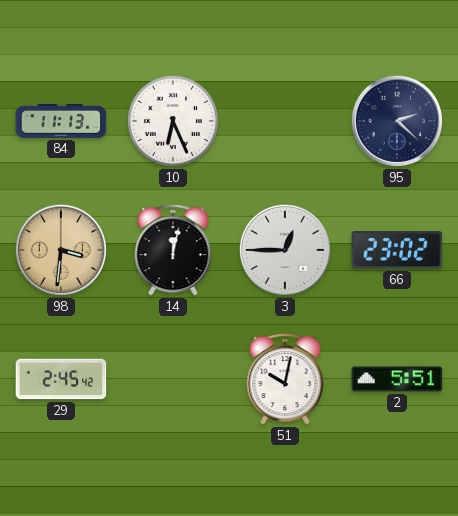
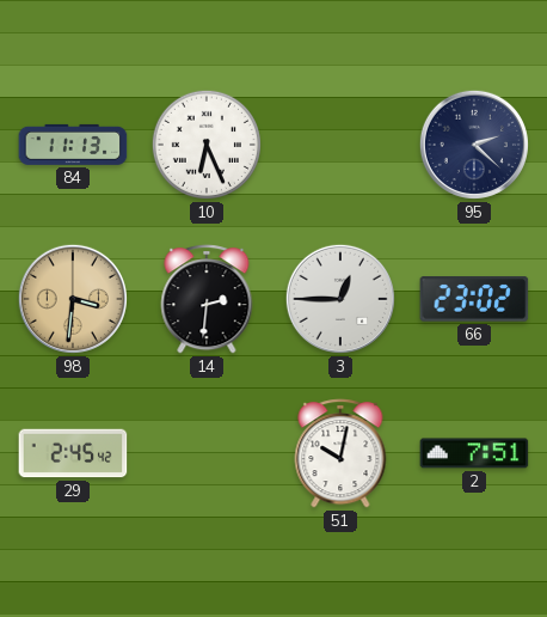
14: 12:02 -> 2:31
2: 5:51 -> 7:51
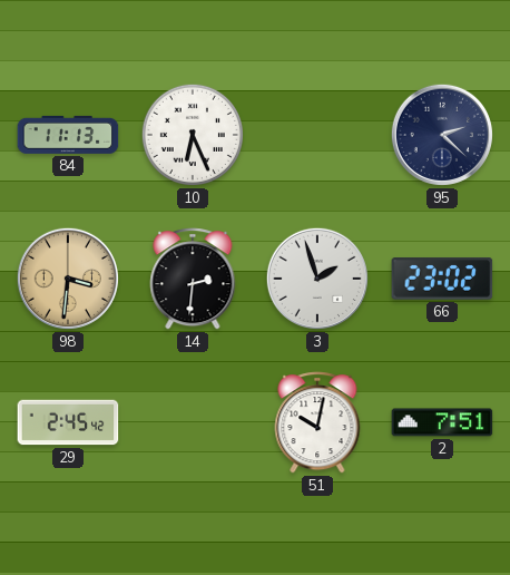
3: 12:45 -> 1:57
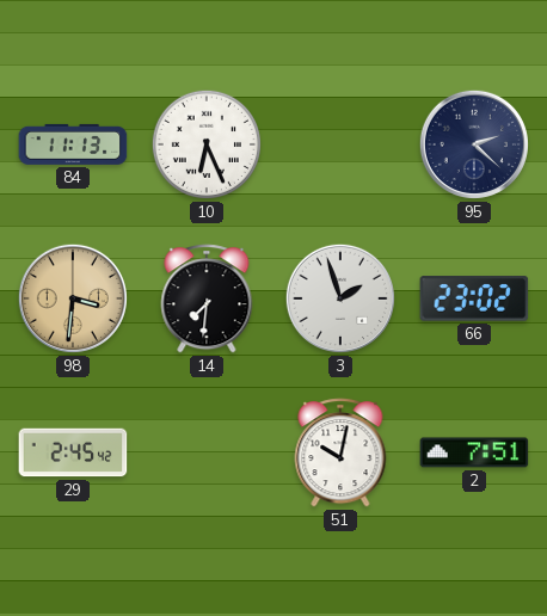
14: 2:31 -> 7:31
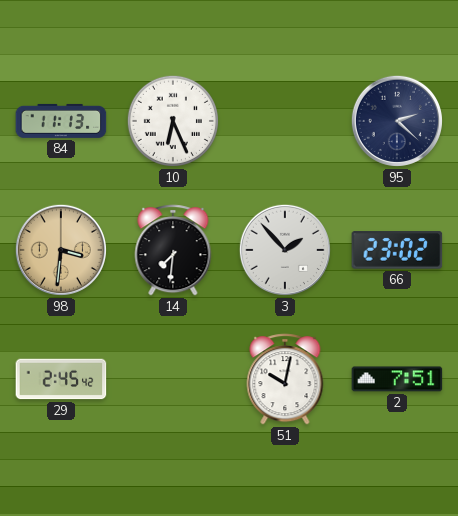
3: 1:57 -> 1:53
